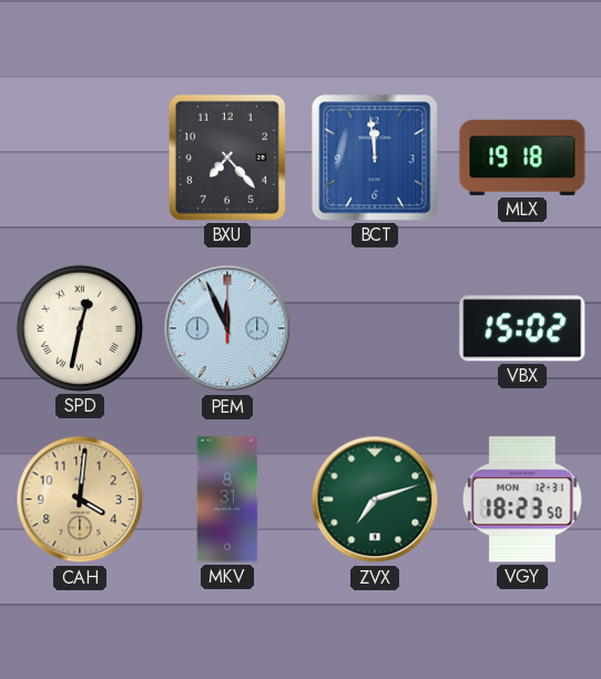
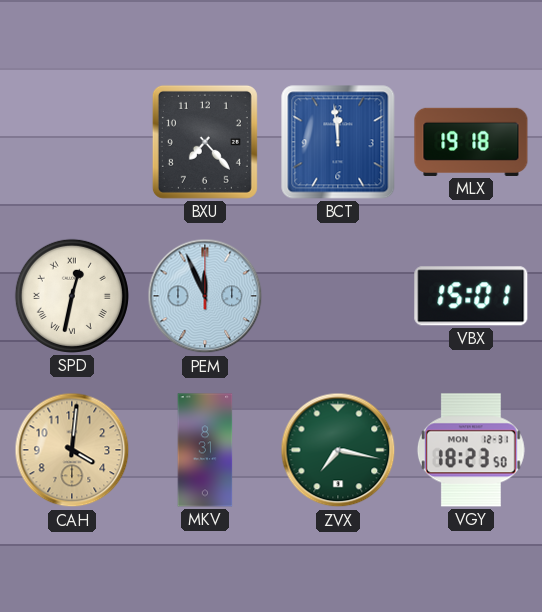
VBX: 15:02 -> 15:01
ZVX: 7:12 -> 7:17
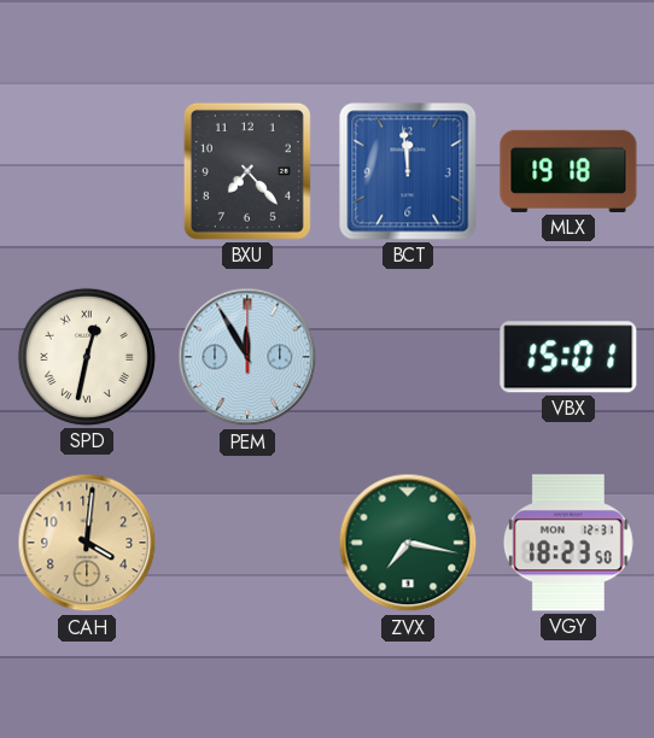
PEM: 11:56 -> 11:55
MKV: 8:31 -> none
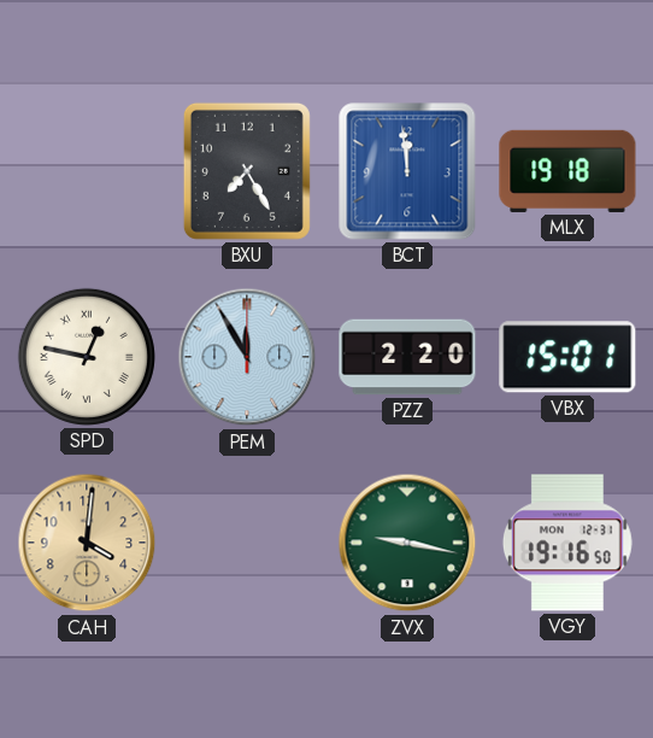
BXU: 7:23 -> 7:25
SPD: 12:32 -> 12:47
PZZ: none -> 2:20
ZVX: 7:17 -> 9:17
VGY: 18:23 -> 19:16
